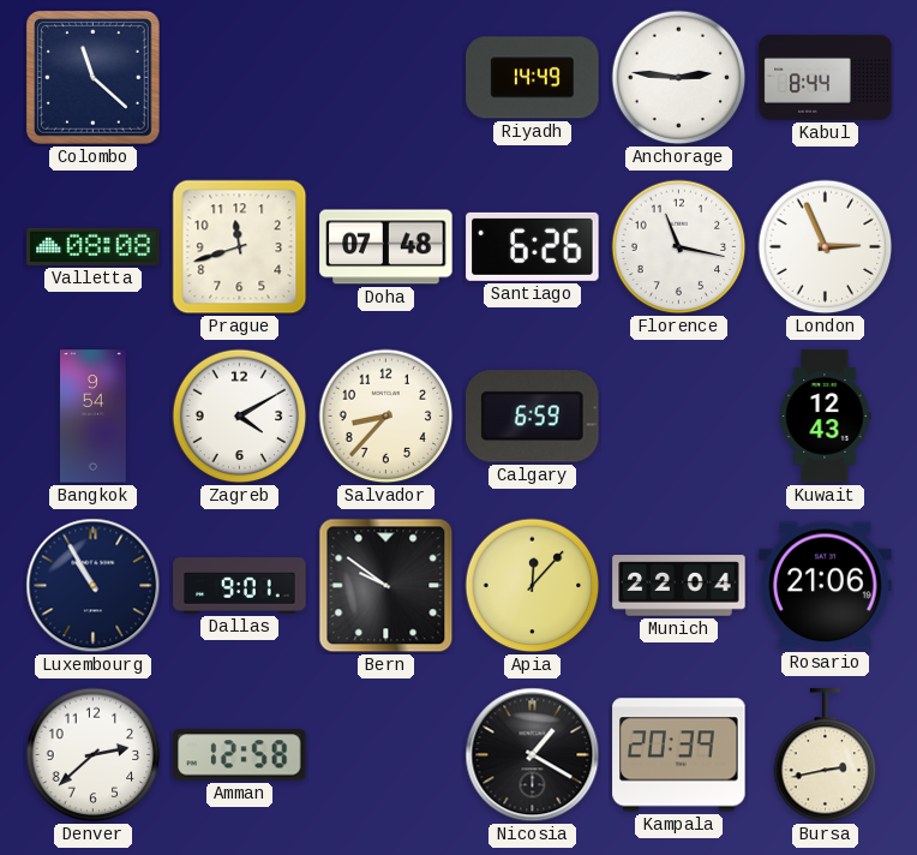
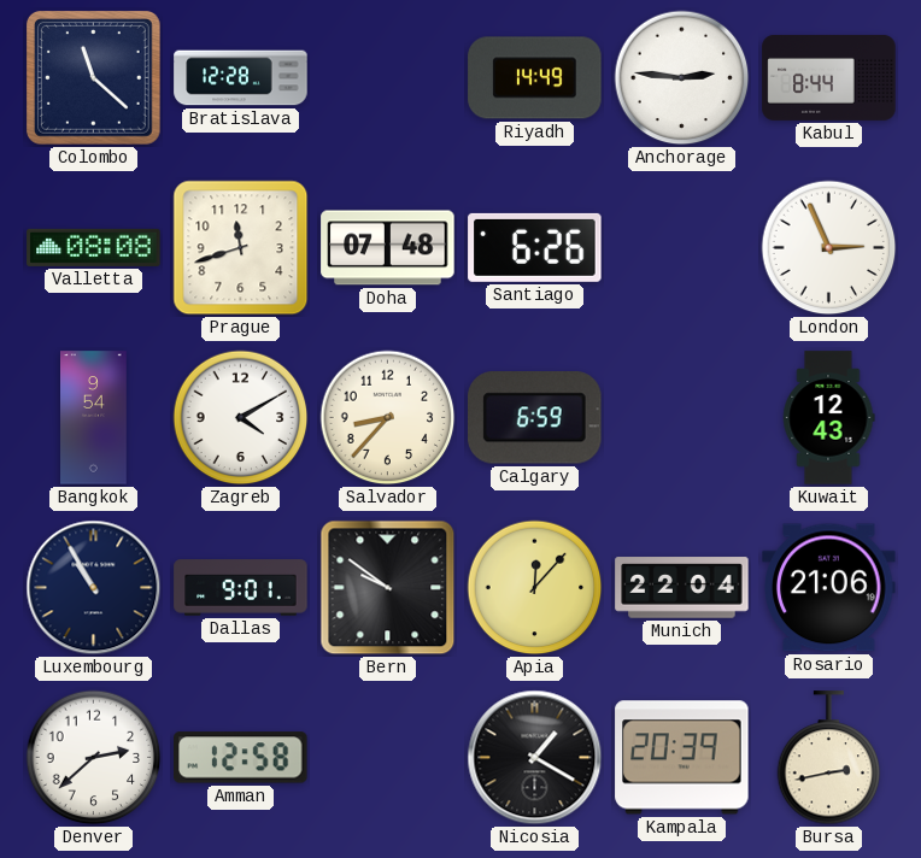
Bratislava: none -> 12:28
Florence: 11:17 -> none
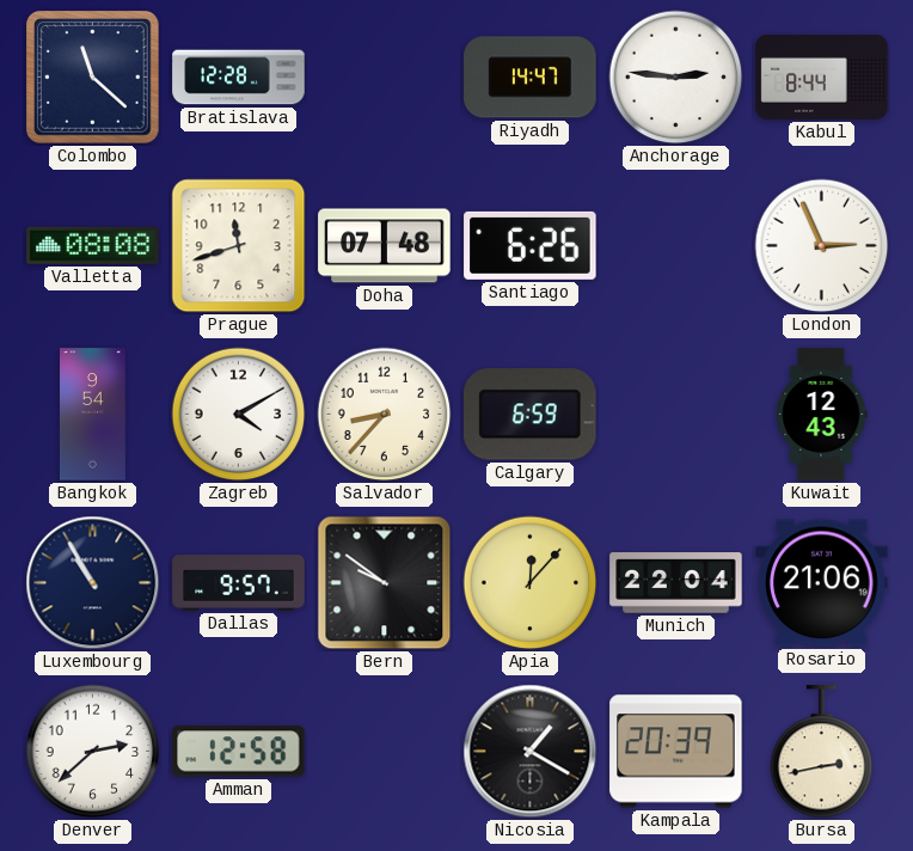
Riyadh: 14:49 -> 14:47
Dallas: 9:01 -> 9:57
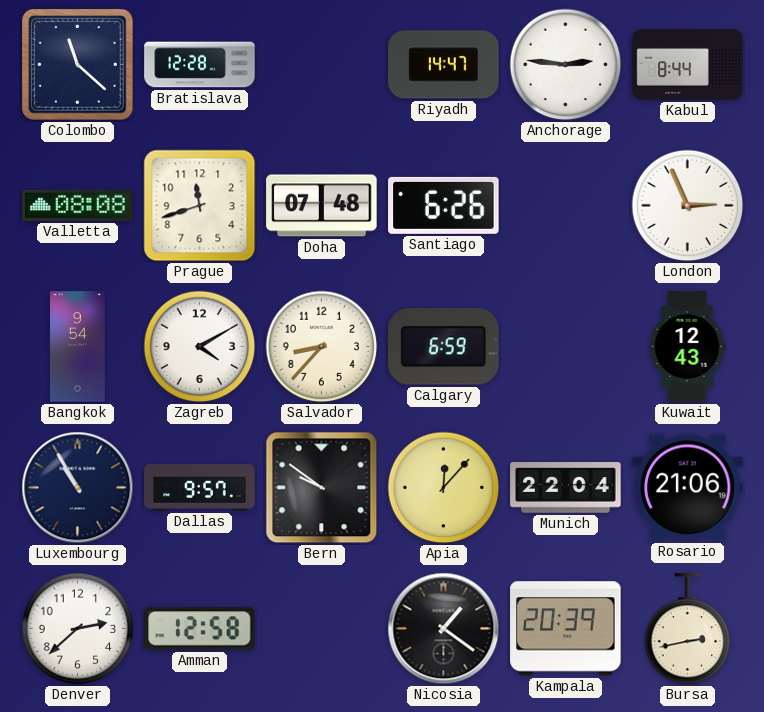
Nicosia: 1:20 -> 1:21
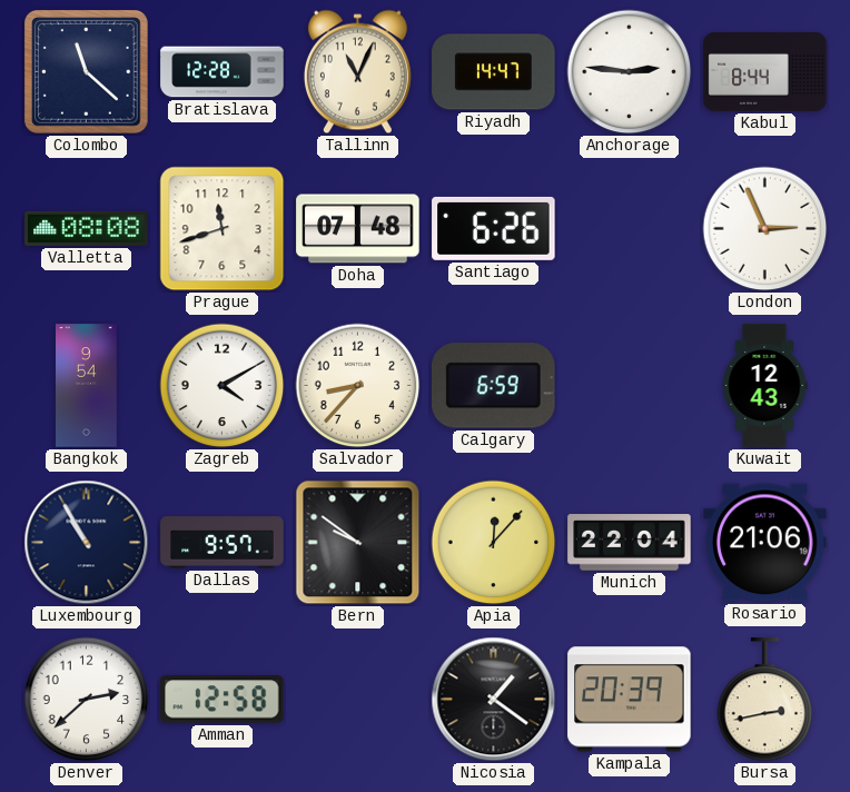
Tallinn: none -> 11:04
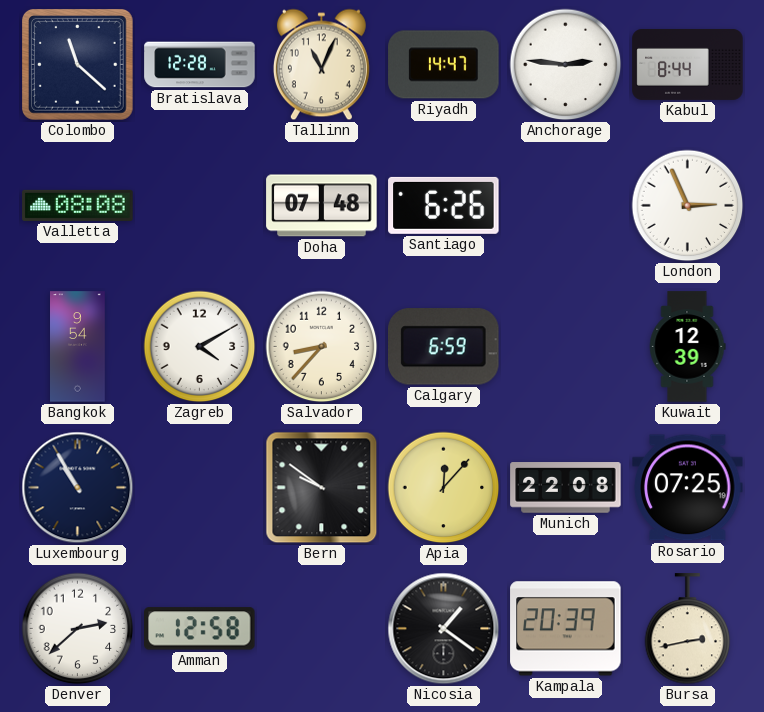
Prague: 11:42 -> none
Kuwait: 12:43 -> 12:39
Dallas: 9:57 -> none
Munich: 22:04 -> 22:08
Rosario: 21:06 -> 07:25
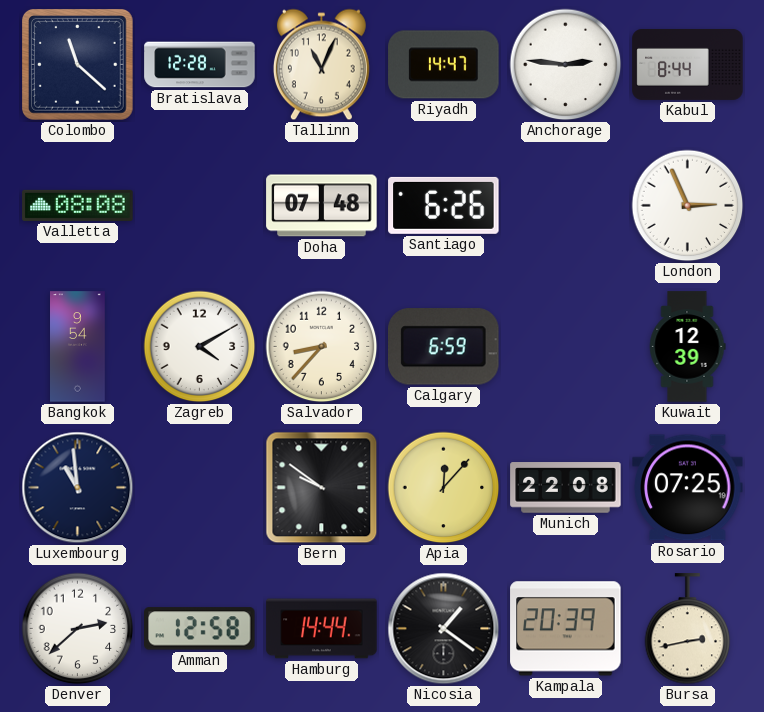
Luxembourg: 10:55 -> 10:59
Hamburg: none -> 14:44
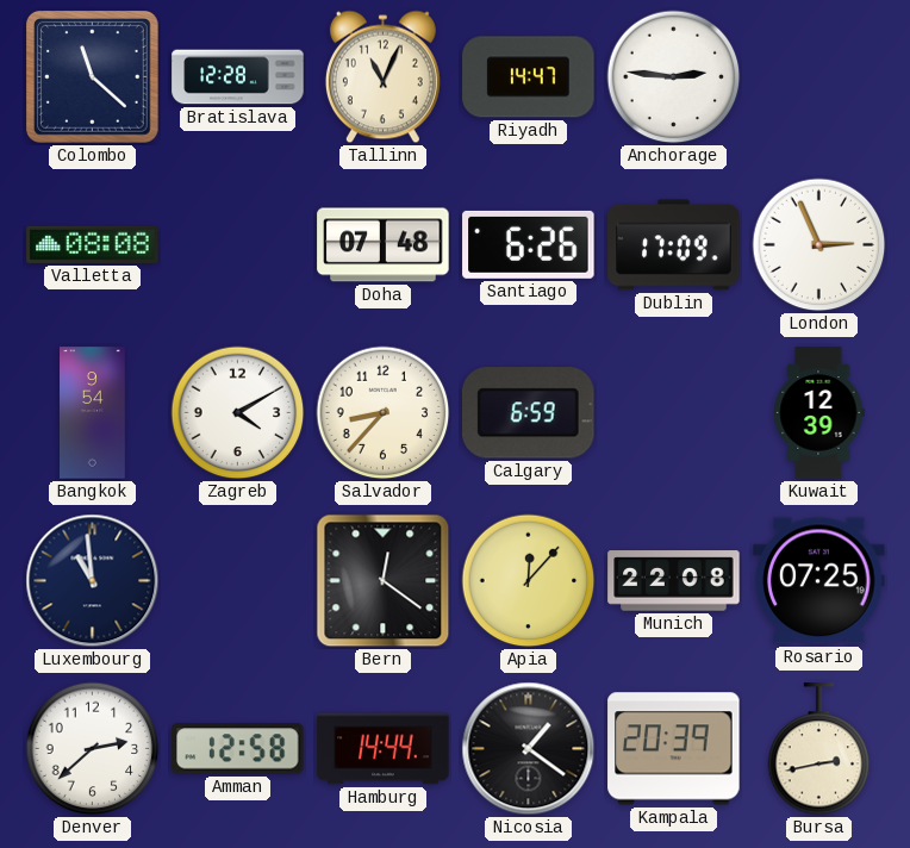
Kabul: 8:44 -> none
Dublin: none -> 17:09
Bern: 9:51 -> 12:21
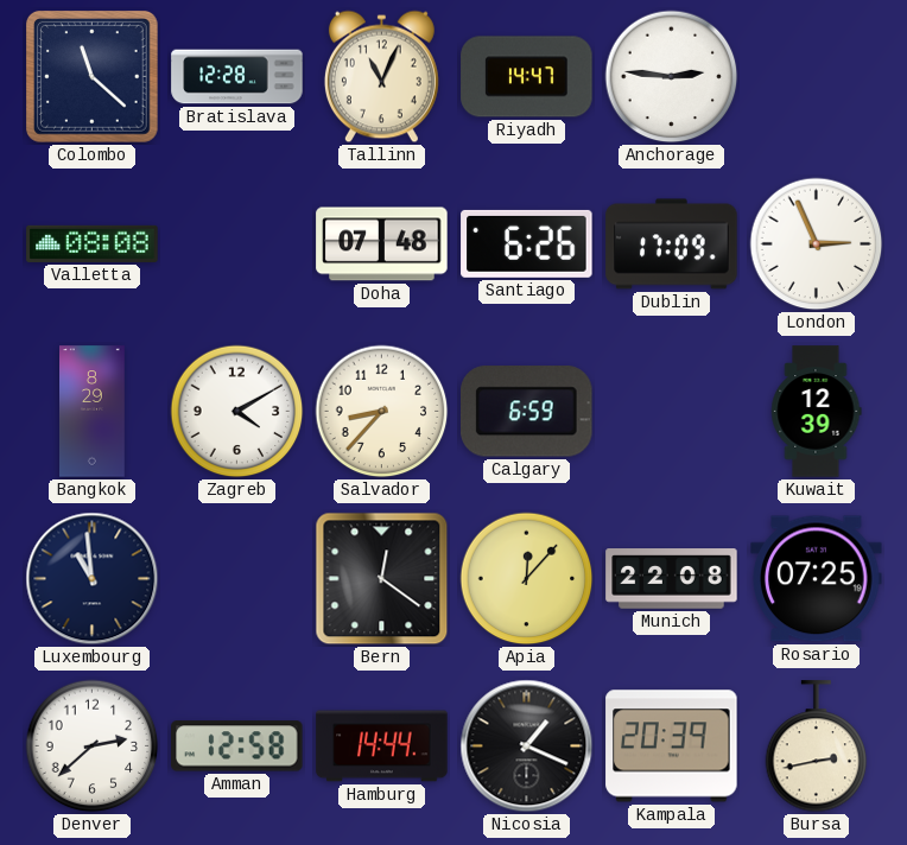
Bangkok: 9:54 -> 8:29
Nicosia: 1:21 -> 1:19
